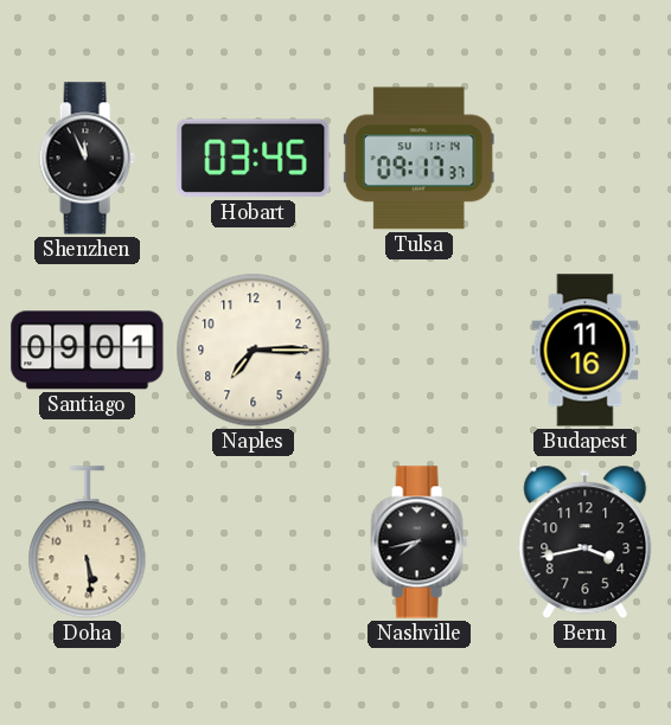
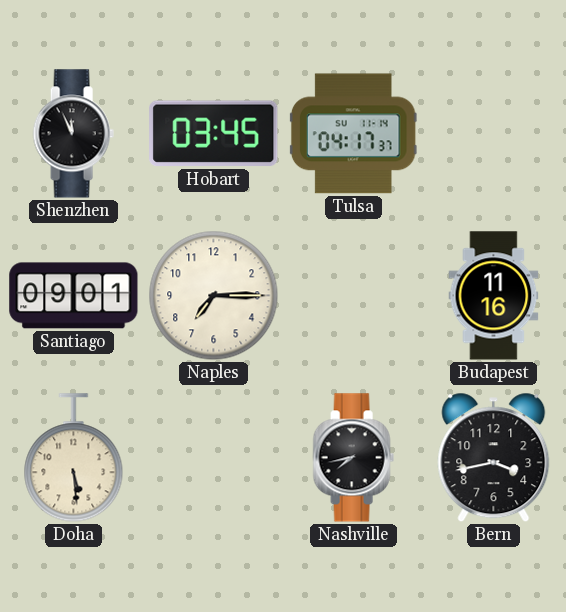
Tulsa: 09:17 -> 04:17
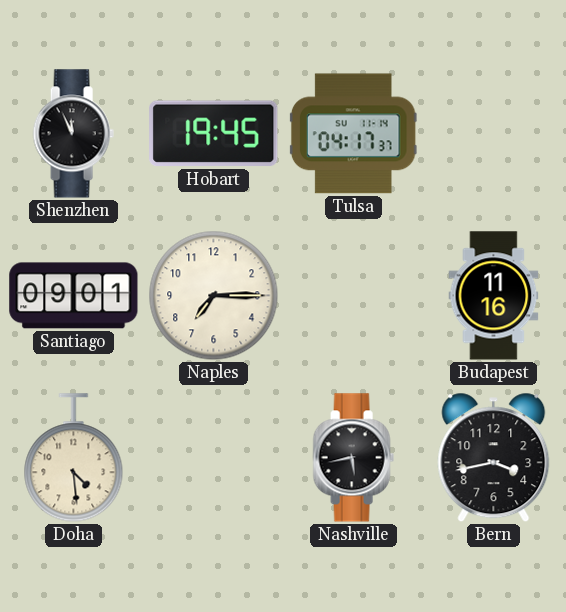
Hobart: 03:45 -> 19:45
Doha: 5:29 -> 4:29
Nashville: 7:43 -> 5:43
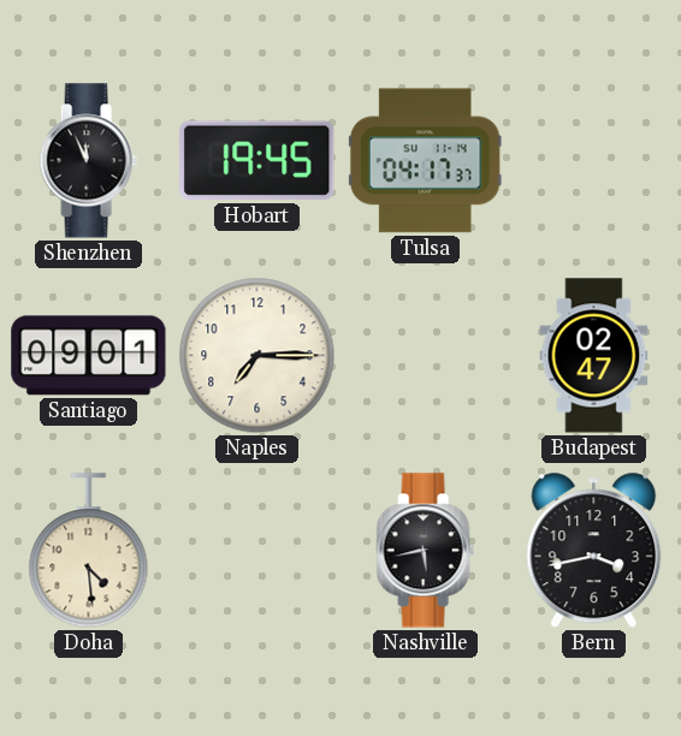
Budapest: 11:16 -> 02:47
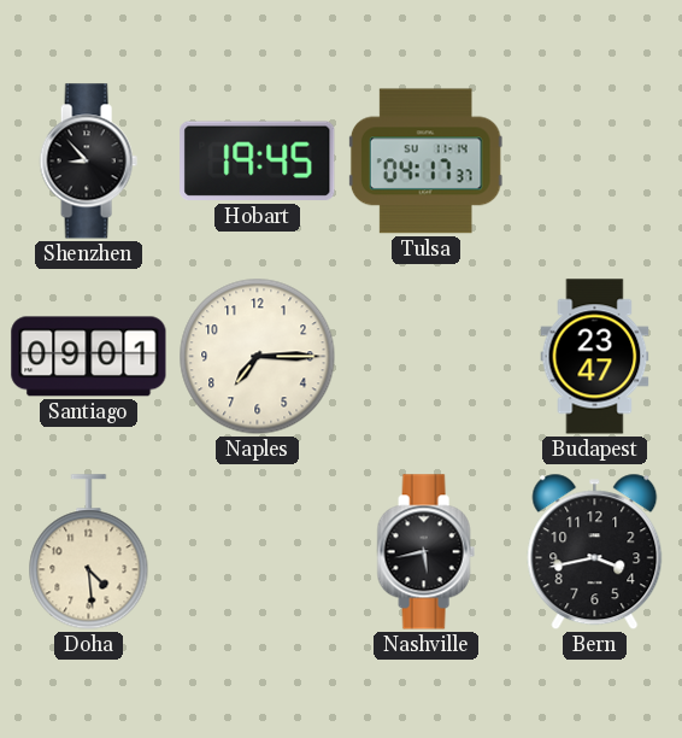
Shenzhen: 11:56 -> 8:53
Budapest: 02:47 -> 23:47
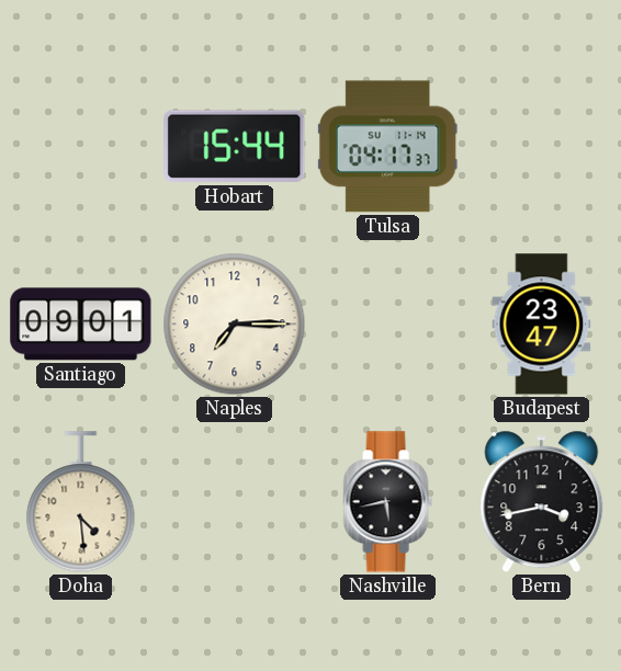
Shenzhen: 8:53 -> none
Hobart: 19:45 -> 15:44
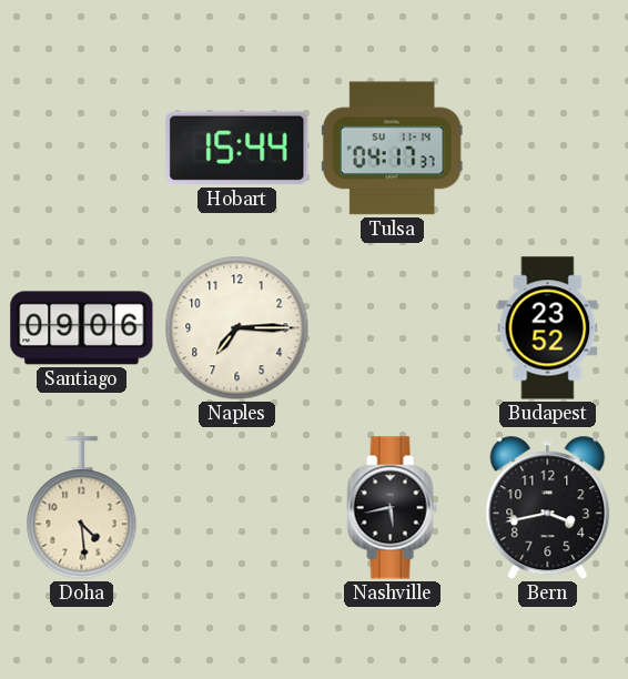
Santiago: 09:01 -> 09:06
Budapest: 23:47 -> 23:52
